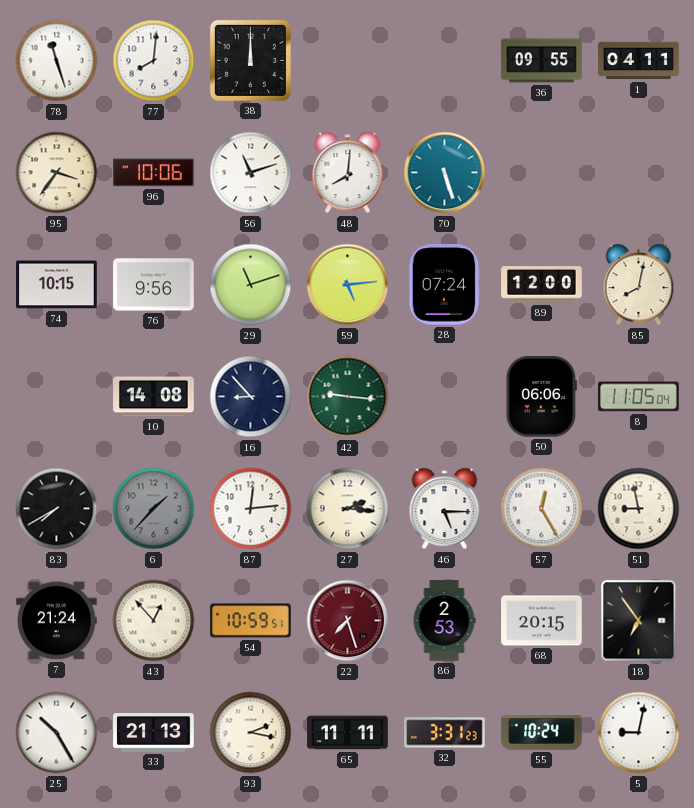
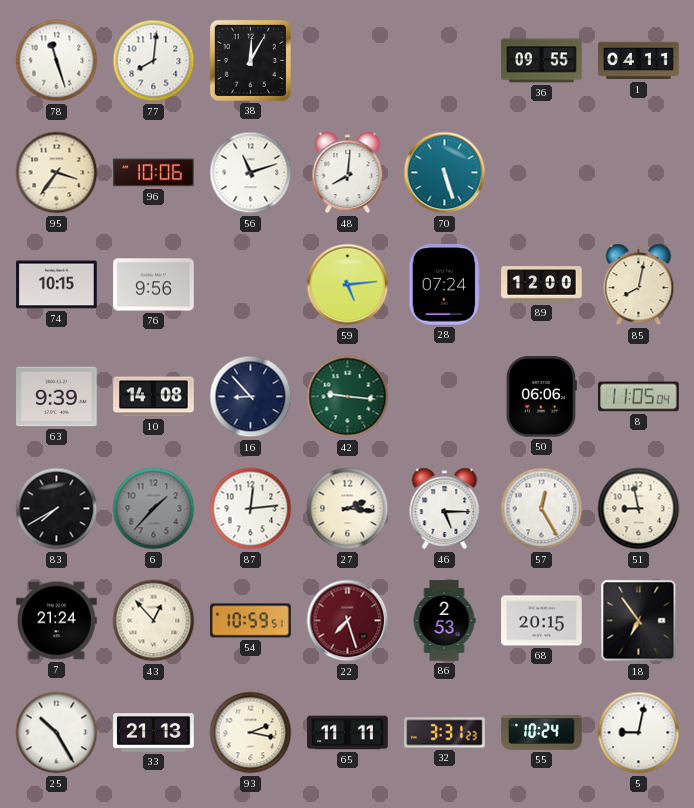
38: 12:00 -> 12:05
29: 11:12 -> none
63: none -> 9:39
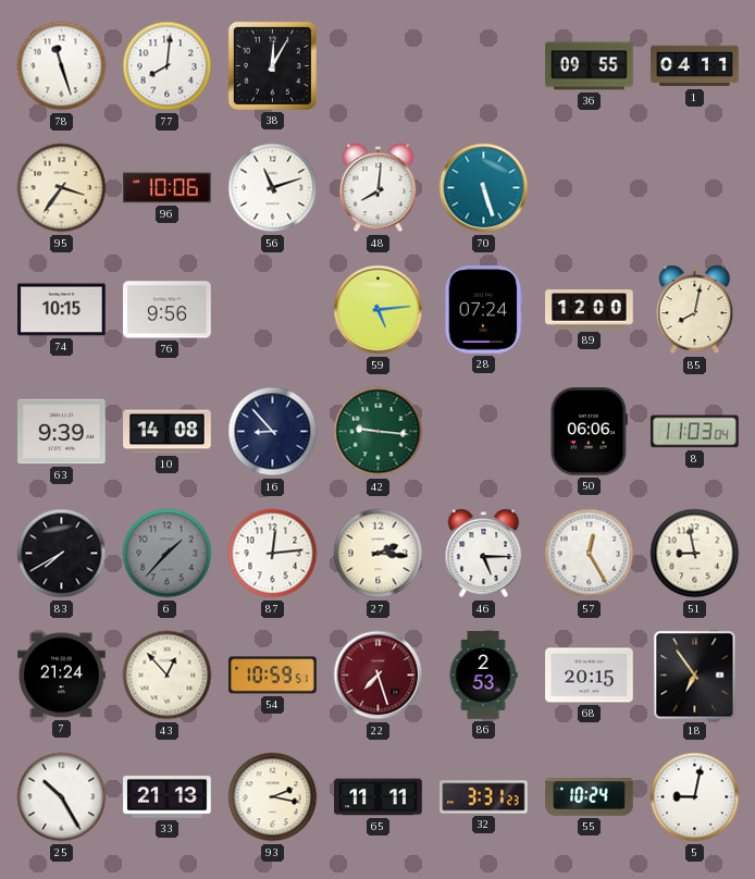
8: 11:05 -> 11:03
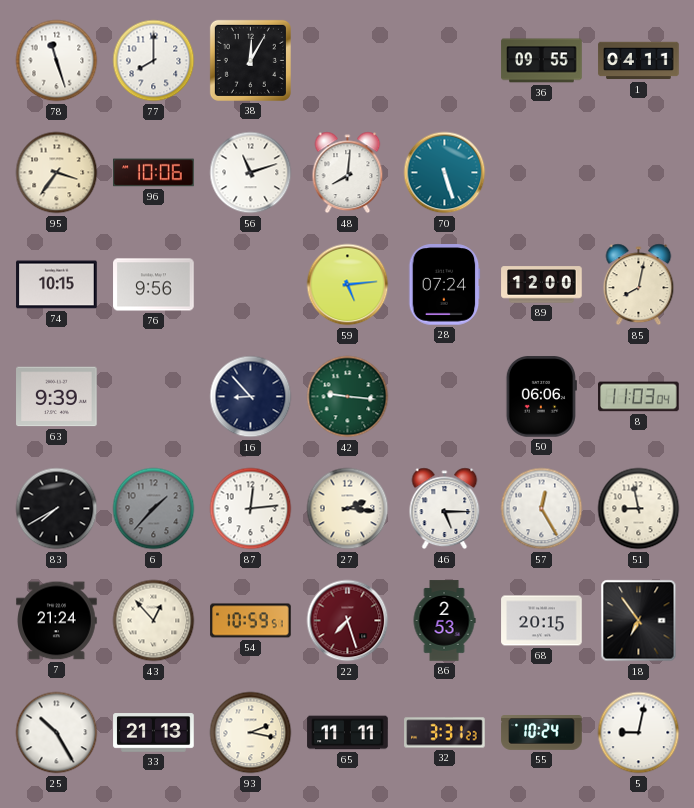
77: 8:01 -> 8:00
10: 14:08 -> none
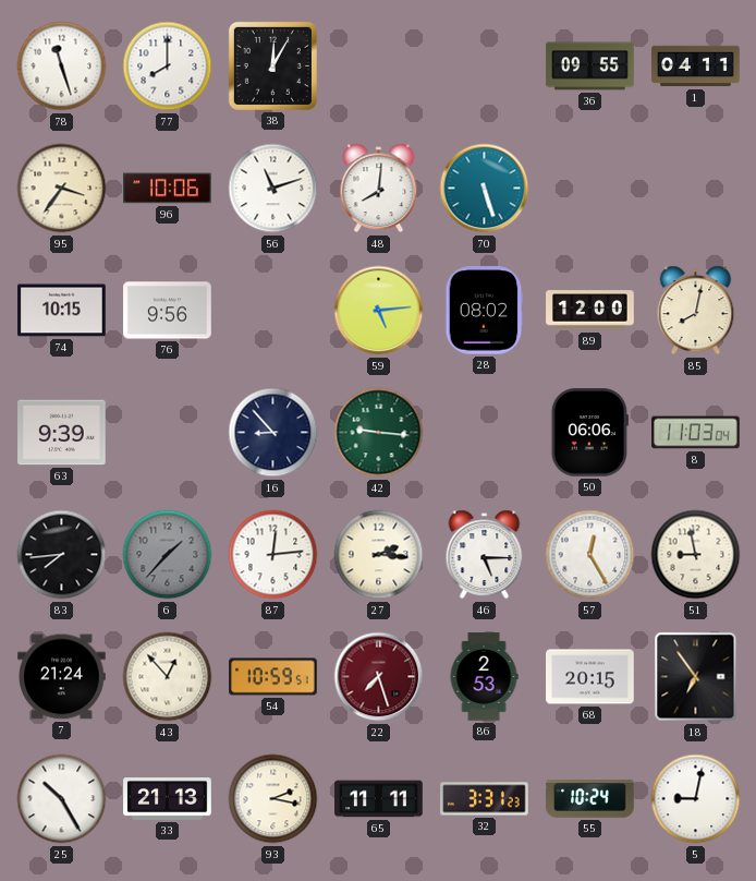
28: 07:24 -> 08:02
83: 7:40 -> 7:44
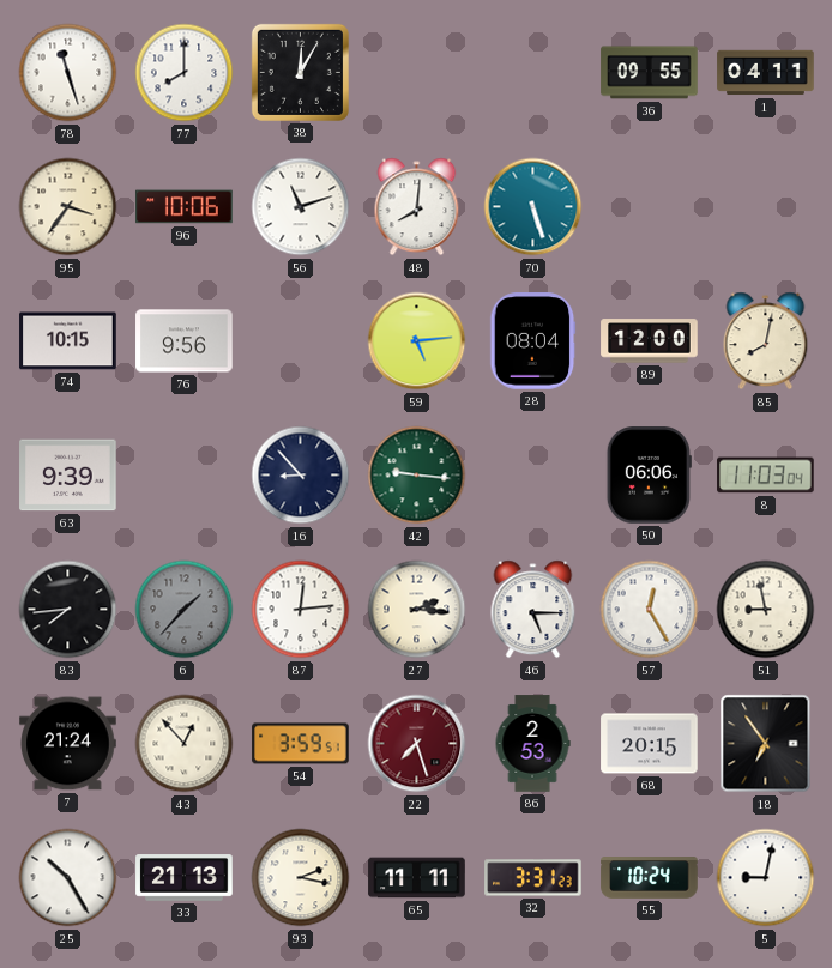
28: 08:02 -> 08:04
54: 10:59 -> 3:59
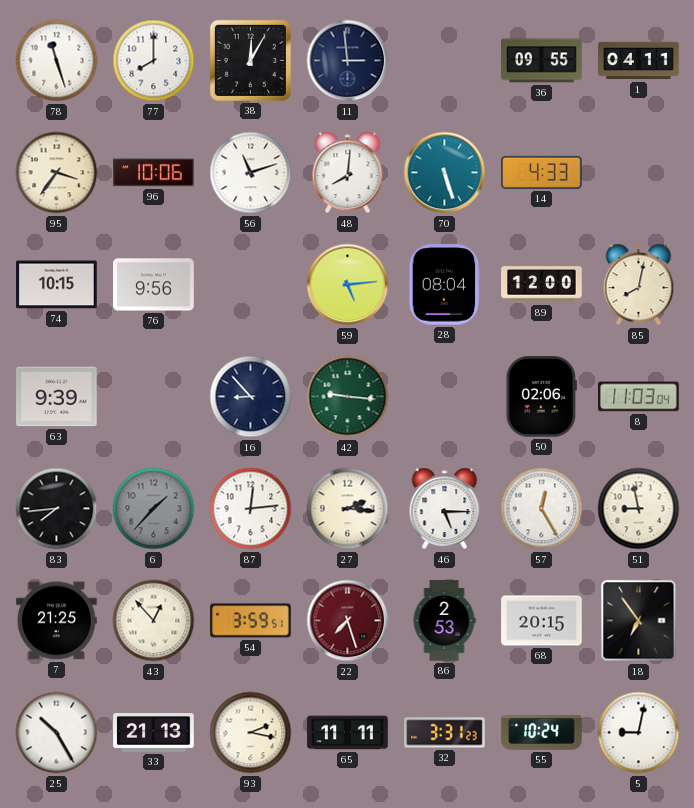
11: none -> 2:59
14: none -> 4:33
50: 06:06 -> 02:06
7: 21:24 -> 21:25
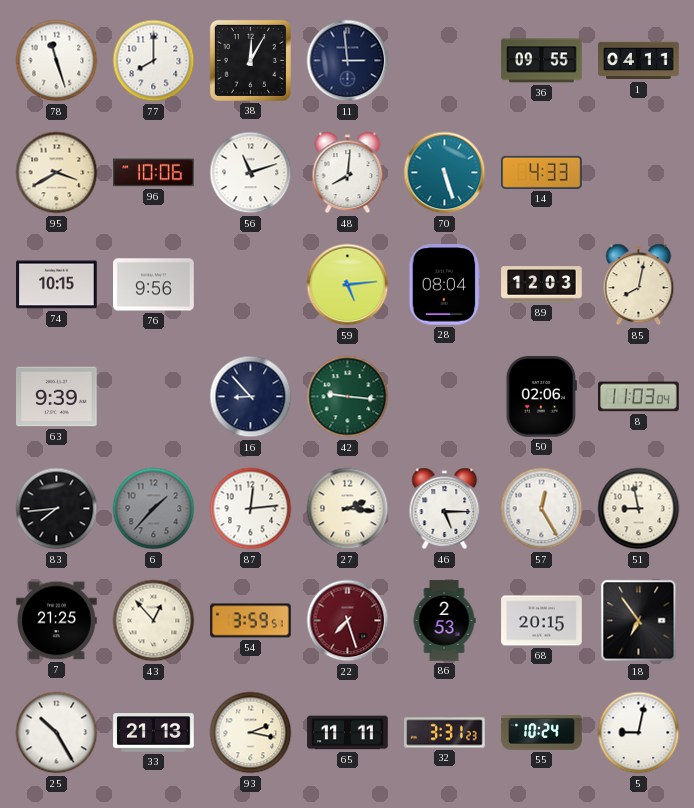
95: 3:36 -> 3:40
89: 12:00 -> 12:03
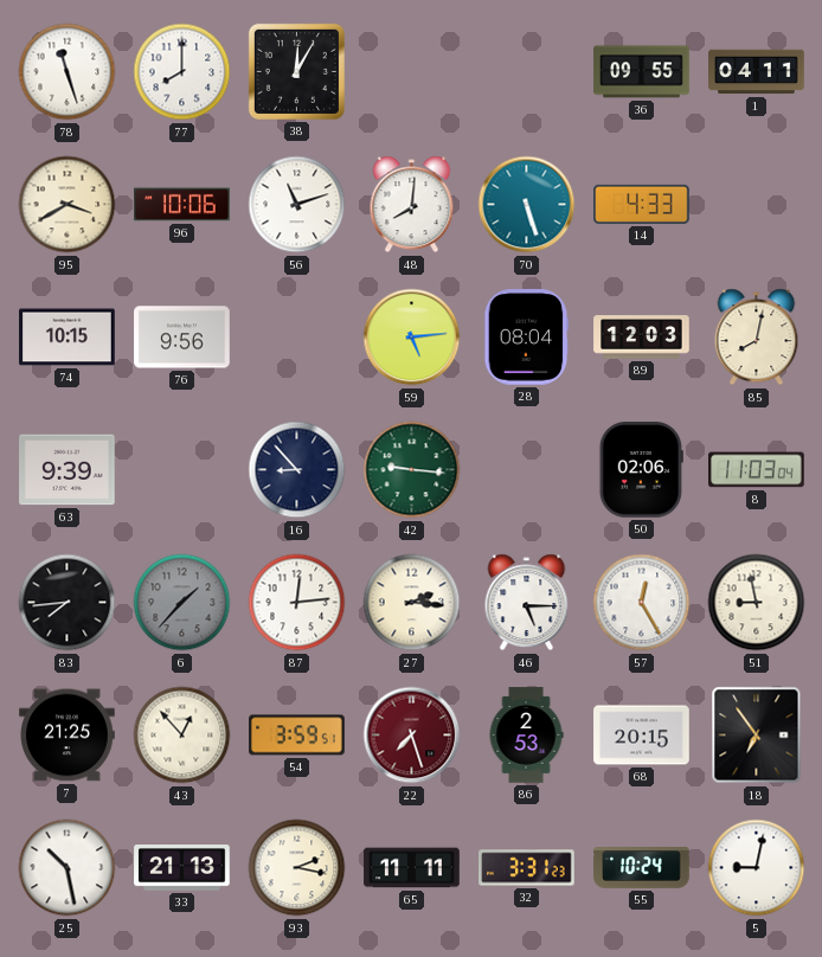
11: 2:59 -> none
25: 10:25 -> 10:28
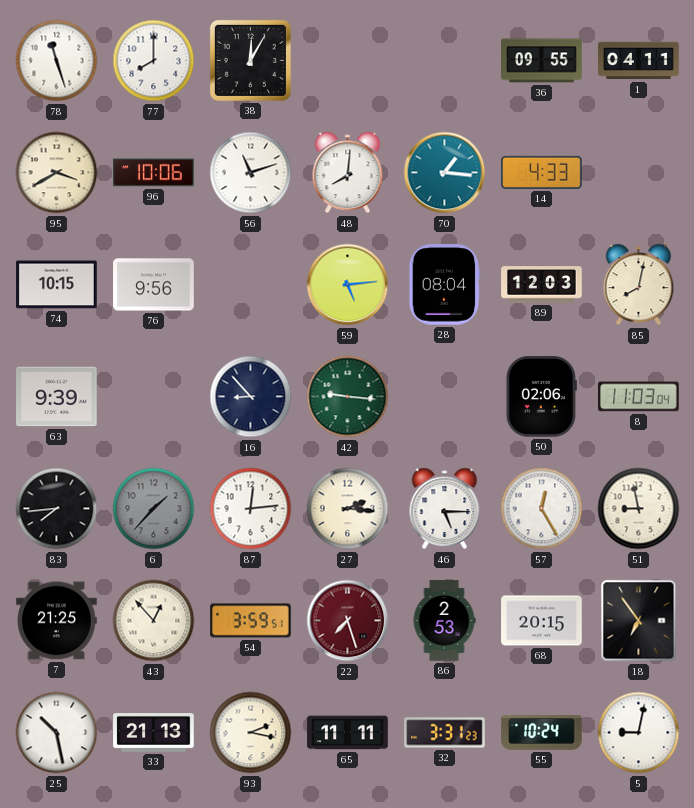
70: 5:27 -> 1:16
